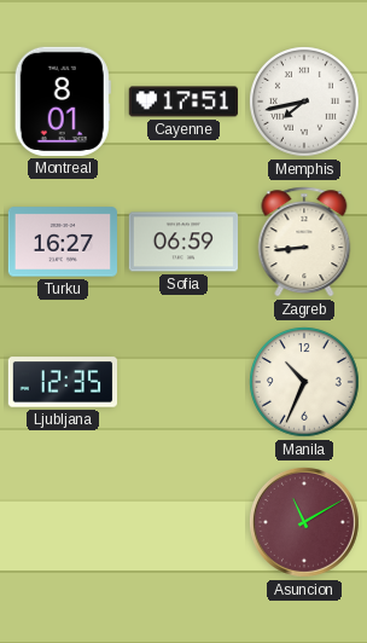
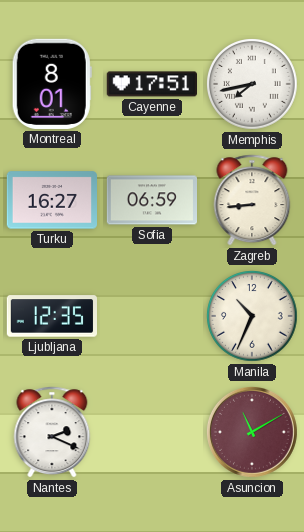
Nantes: none -> 2:19
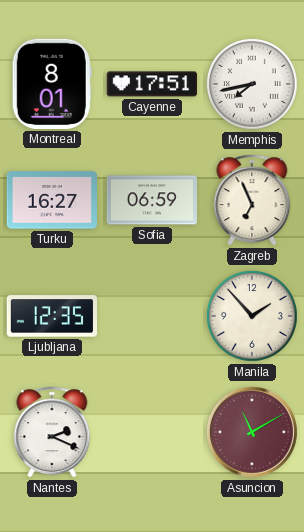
Zagreb: 8:44 -> 6:56
Manila: 10:34 -> 1:53
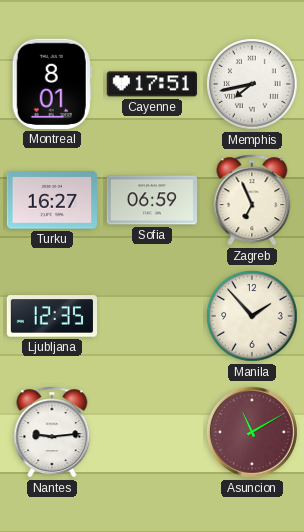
Nantes: 2:19 -> 9:14
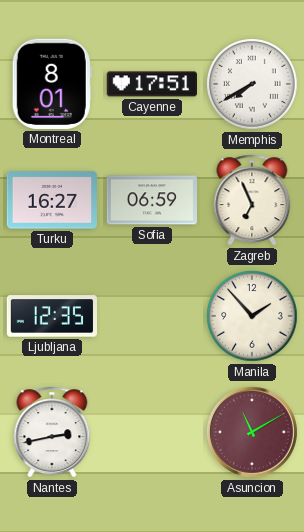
Memphis: 7:43 -> 7:40
Nantes: 9:14 -> 2:43
